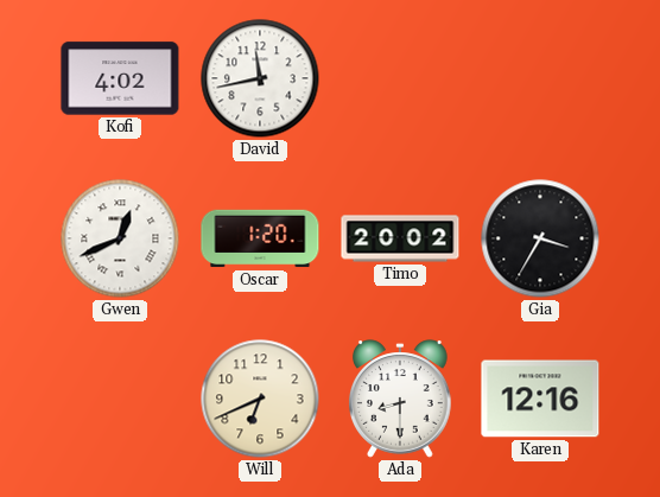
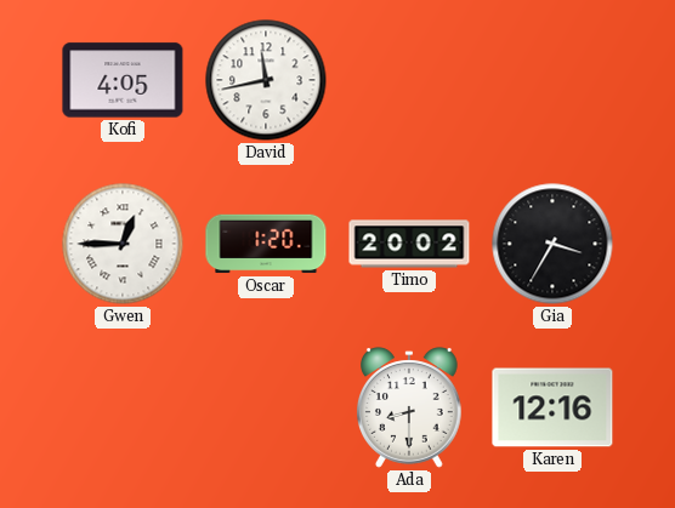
Kofi: 4:02 -> 4:05
Gwen: 12:41 -> 12:45
Will: 6:41 -> none
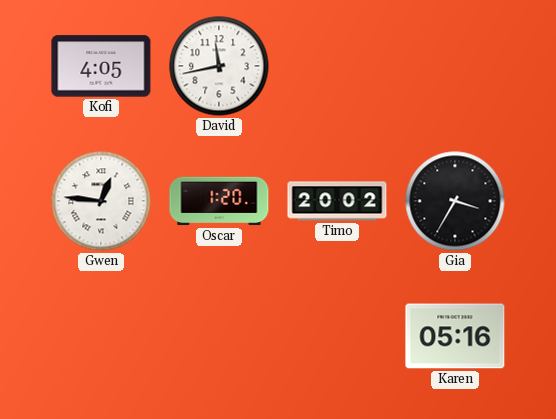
Gwen: 12:45 -> 12:46
Ada: 8:30 -> none
Karen: 12:16 -> 05:16
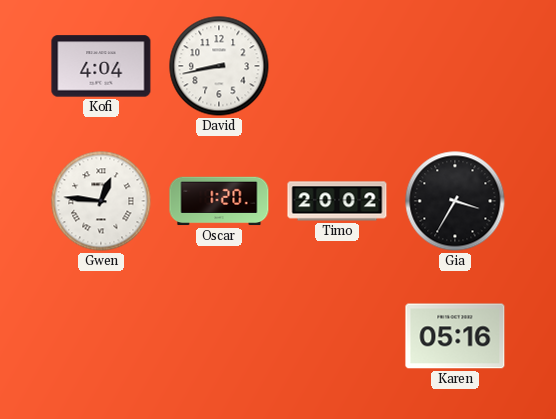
Kofi: 4:05 -> 4:04
David: 11:43 -> 8:43
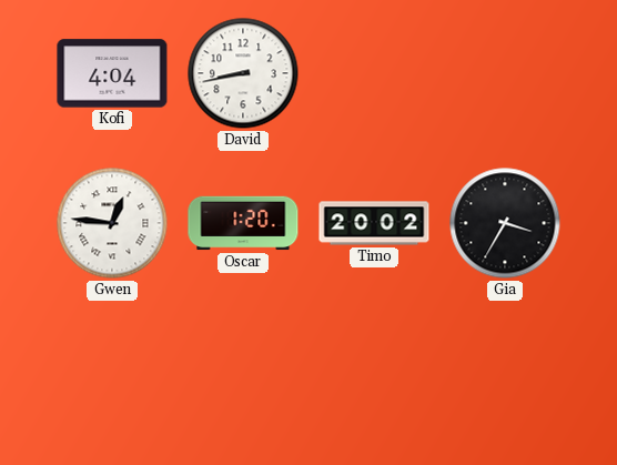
Karen: 05:16 -> none
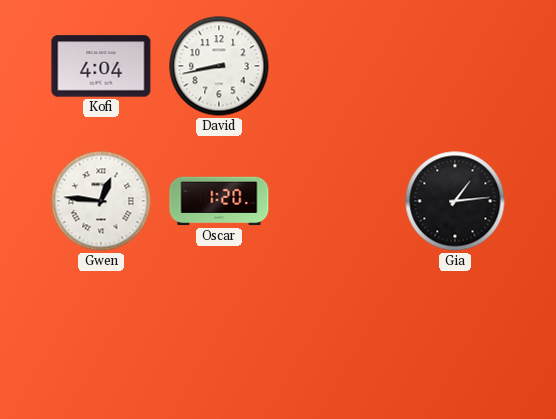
Timo: 20:02 -> none
Gia: 3:35 -> 1:14
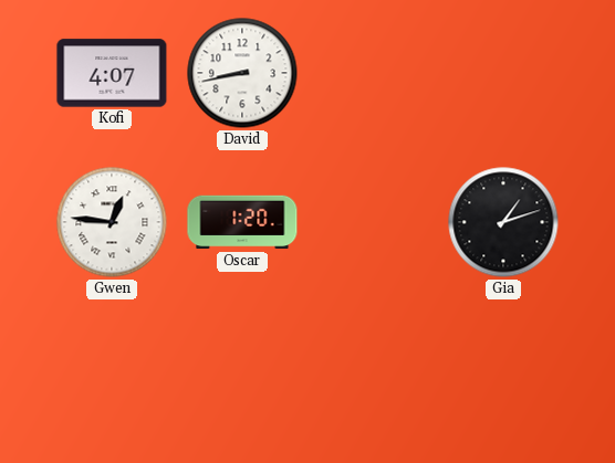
Kofi: 4:04 -> 4:07
Gia: 1:14 -> 1:12
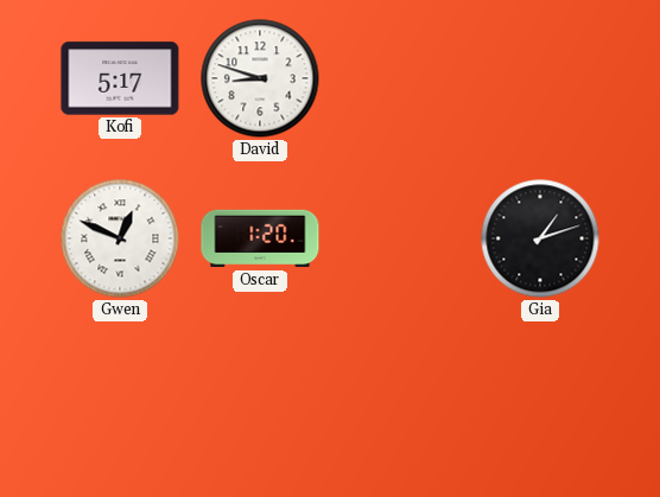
Kofi: 4:07 -> 5:17
David: 8:43 -> 8:48
Gwen: 12:46 -> 12:49
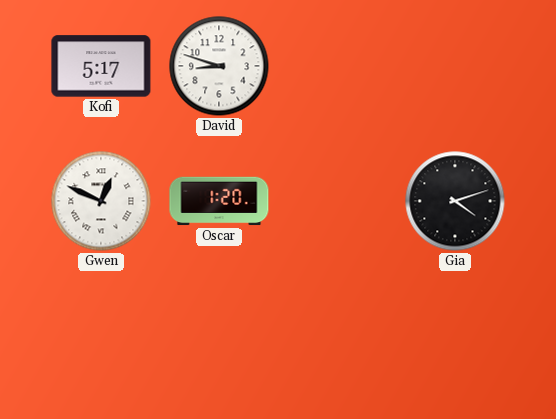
Gia: 1:12 -> 4:12
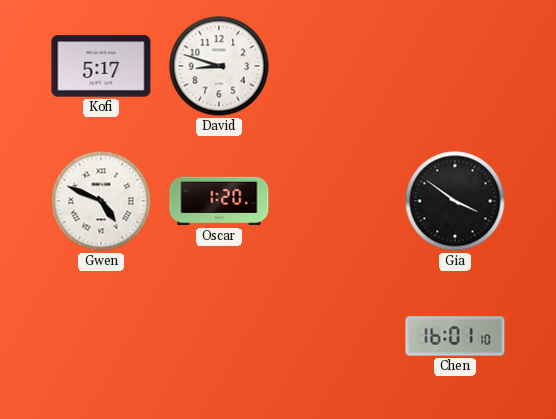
Gwen: 12:49 -> 4:49
Gia: 4:12 -> 3:51
Chen: none -> 16:01
